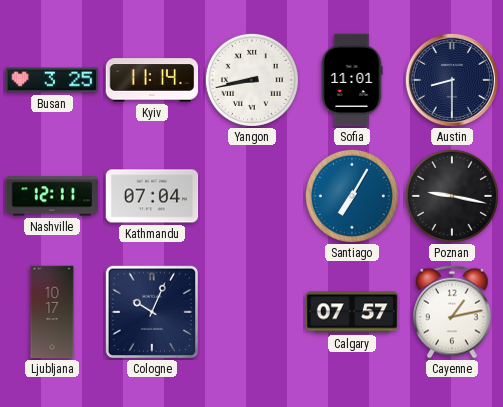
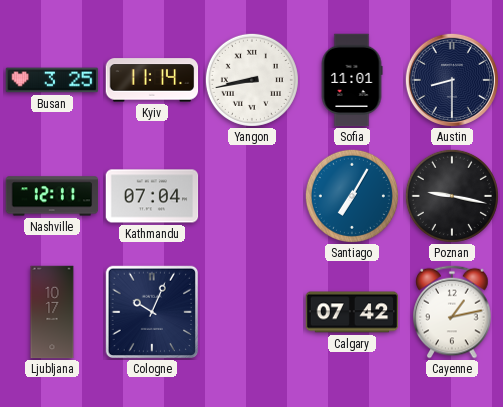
Calgary: 07:57 -> 07:42
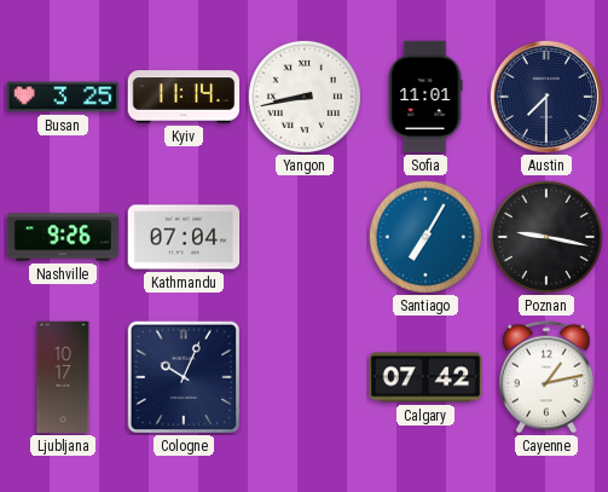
Austin: 8:30 -> 7:30
Nashville: 12:11 -> 9:26
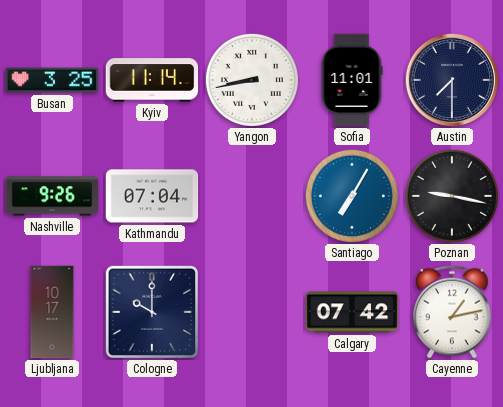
Cologne: 10:04 -> 10:00
